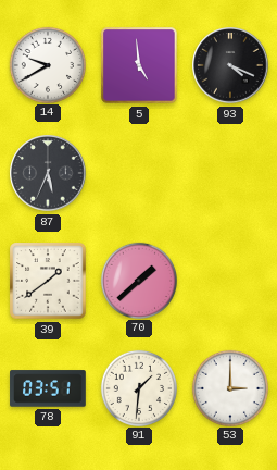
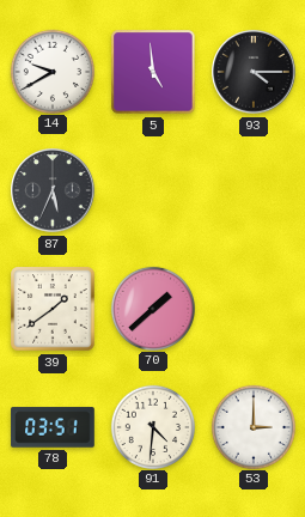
93: 4:19 -> 4:15
91: 1:31 -> 4:31
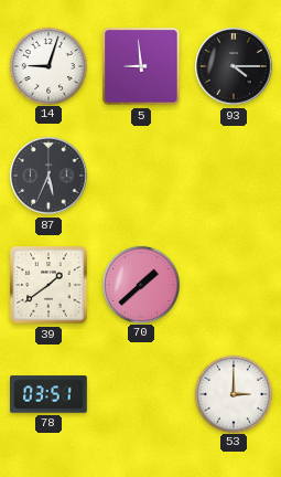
14: 9:40 -> 9:03
5: 4:59 -> 8:59
91: 4:31 -> none
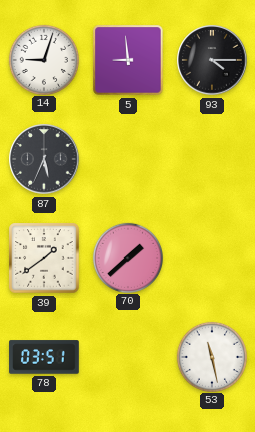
53: 3:00 -> 11:28
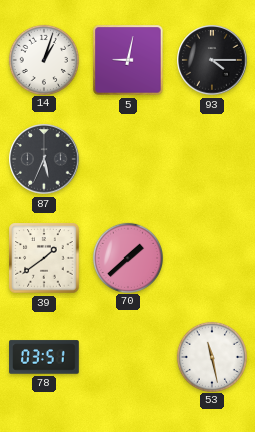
14: 9:03 -> 1:03
5: 8:59 -> 9:02
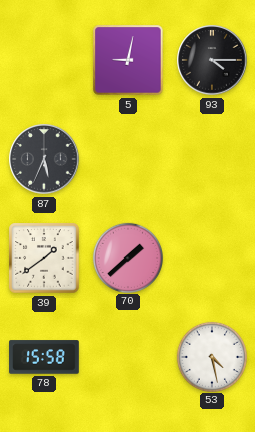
14: 1:03 -> none
78: 03:51 -> 15:58
53: 11:28 -> 4:28
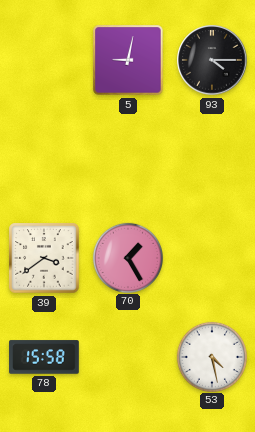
87: 5:34 -> none
39: 1:39 -> 3:39
70: 1:38 -> 1:25
